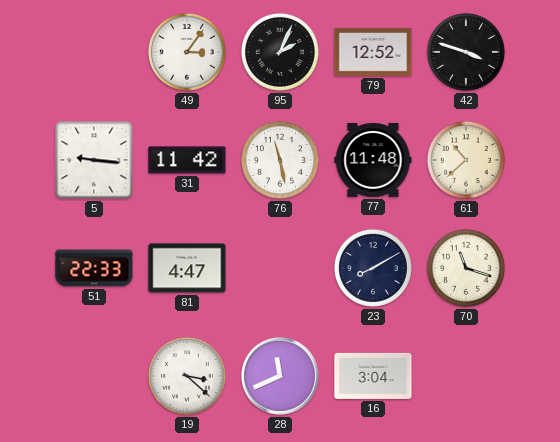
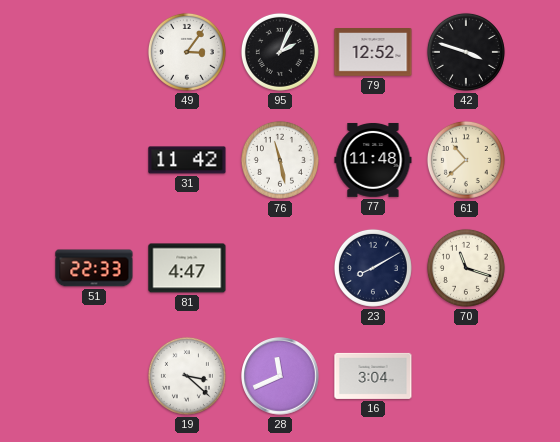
5: 9:16 -> none
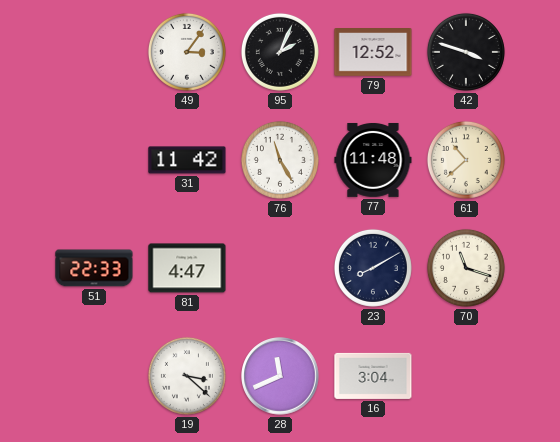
76: 11:28 -> 11:25
